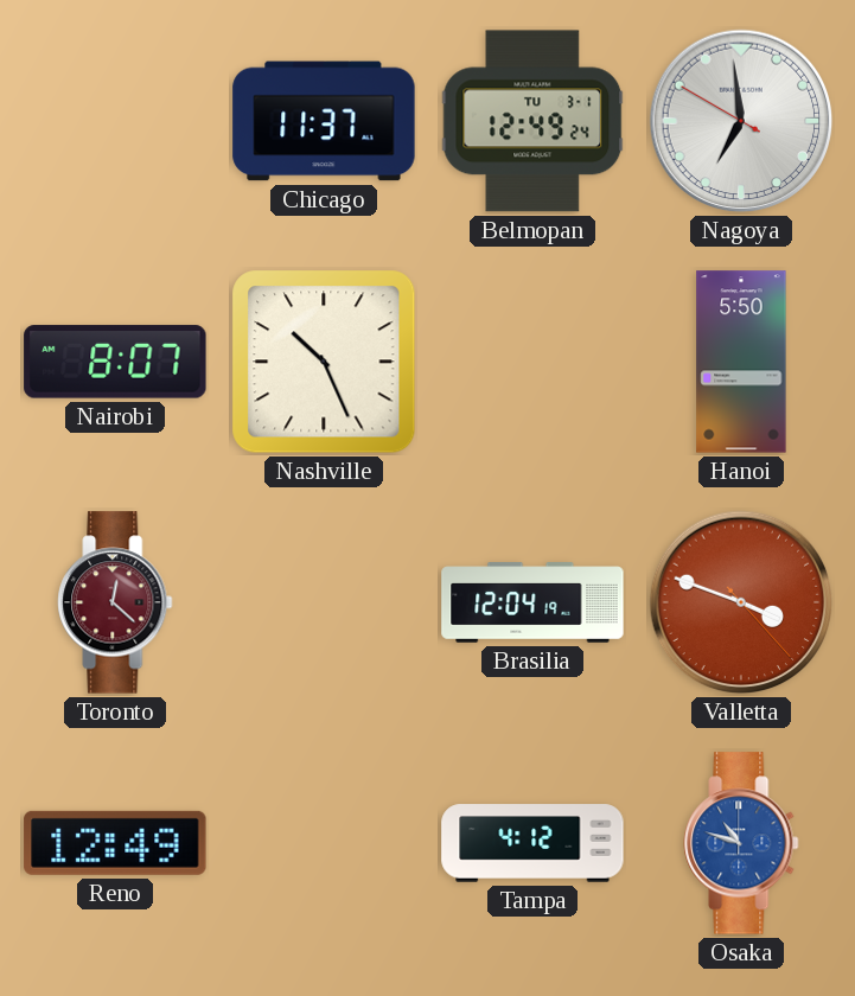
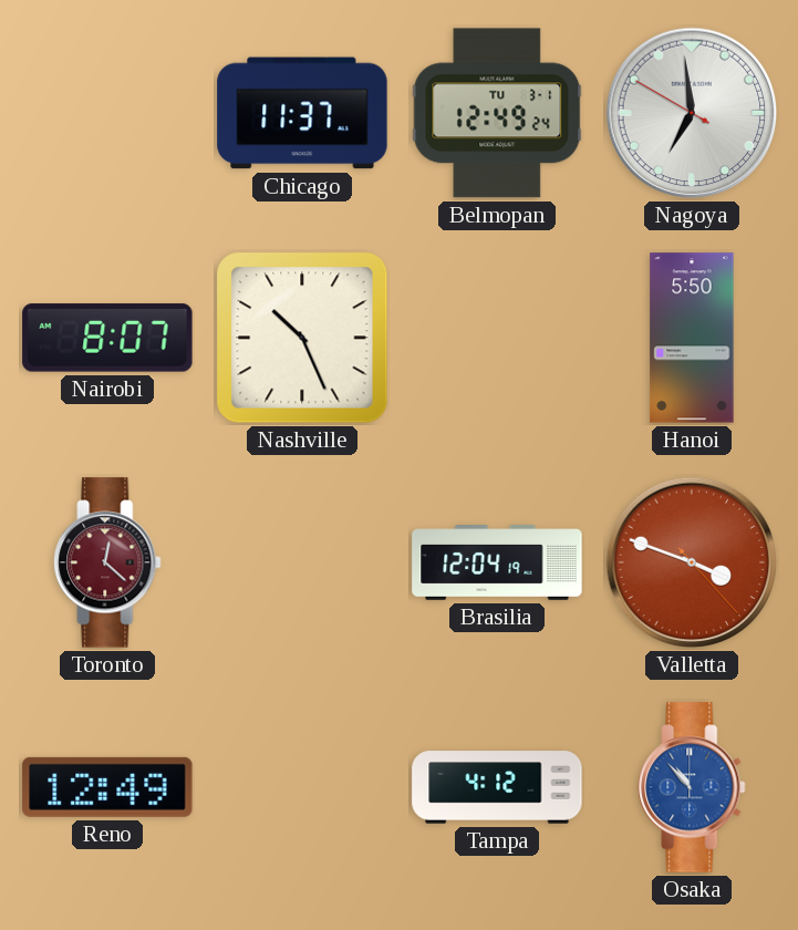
Osaka: 10:48 -> 10:53
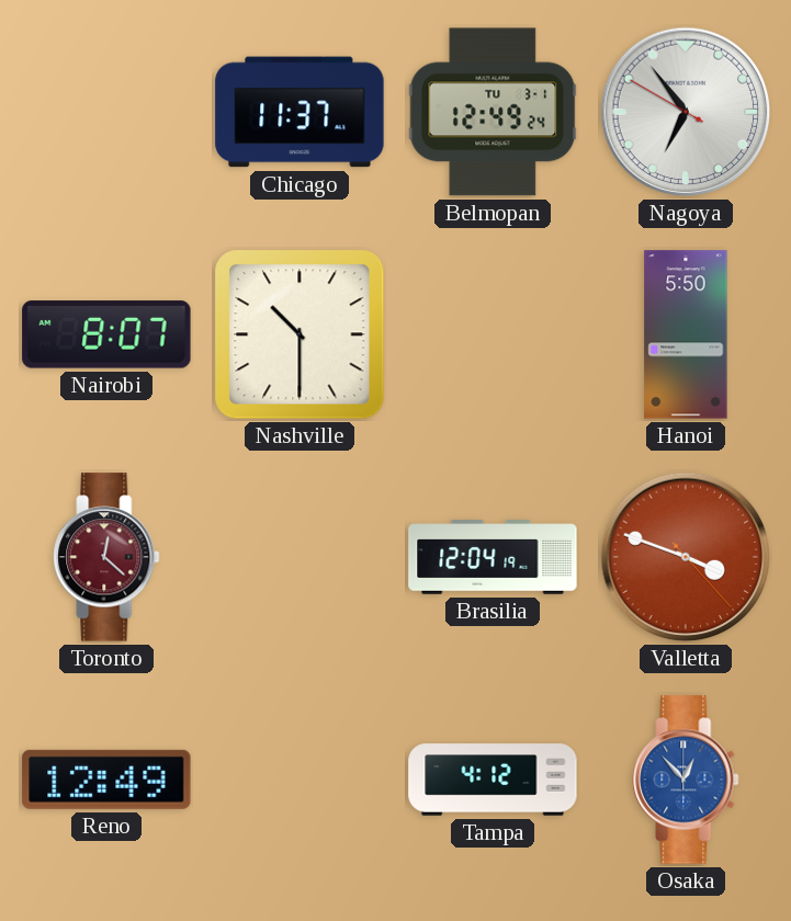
Nagoya: 6:58 -> 6:53
Nashville: 10:26 -> 10:30
Osaka: 10:53 -> 12:53
